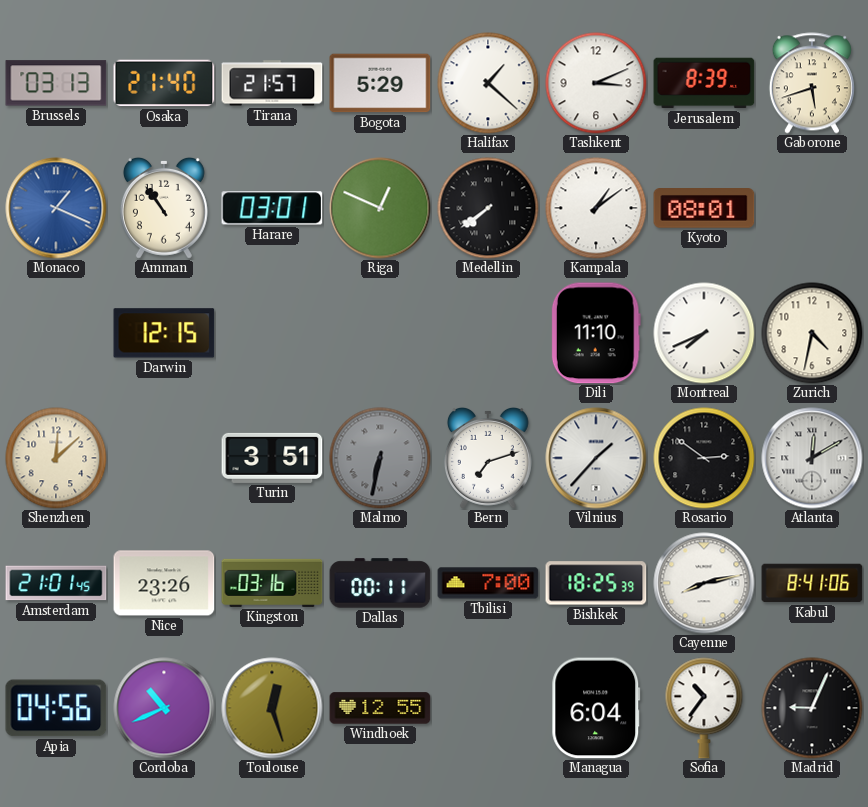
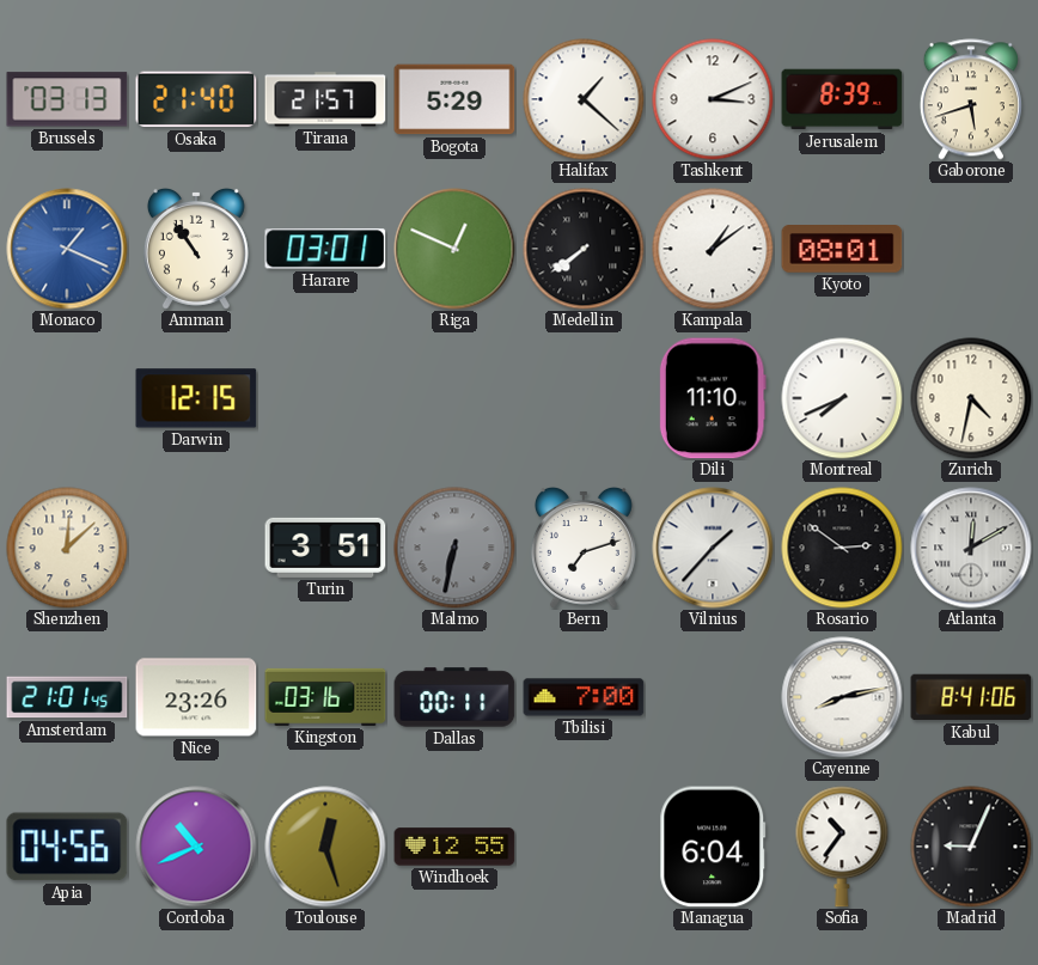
Bishkek: 18:25 -> none
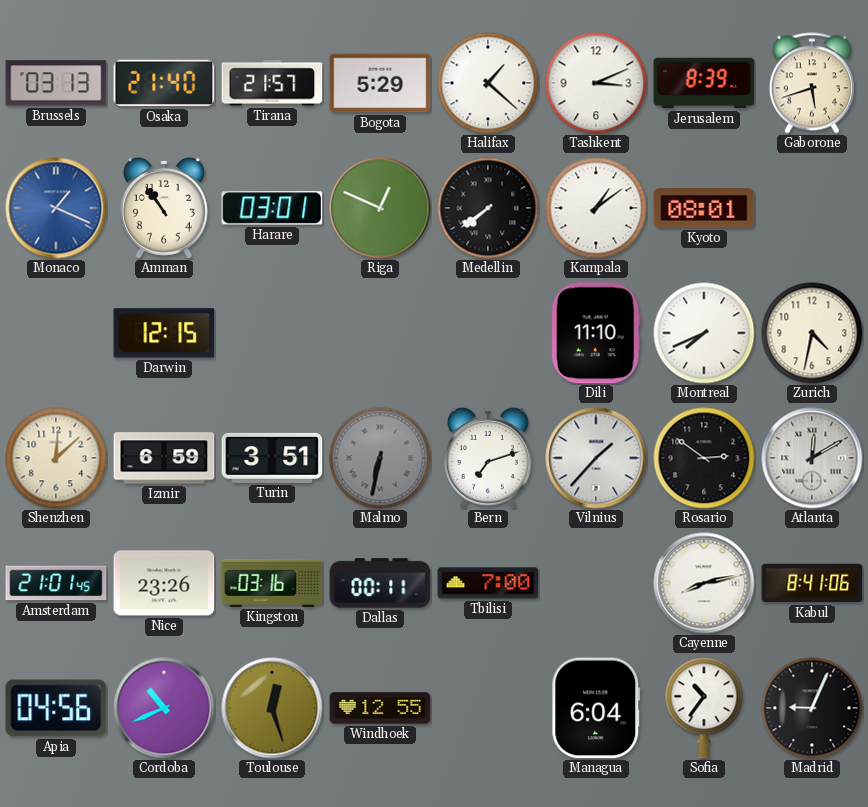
Izmir: none -> 6:59
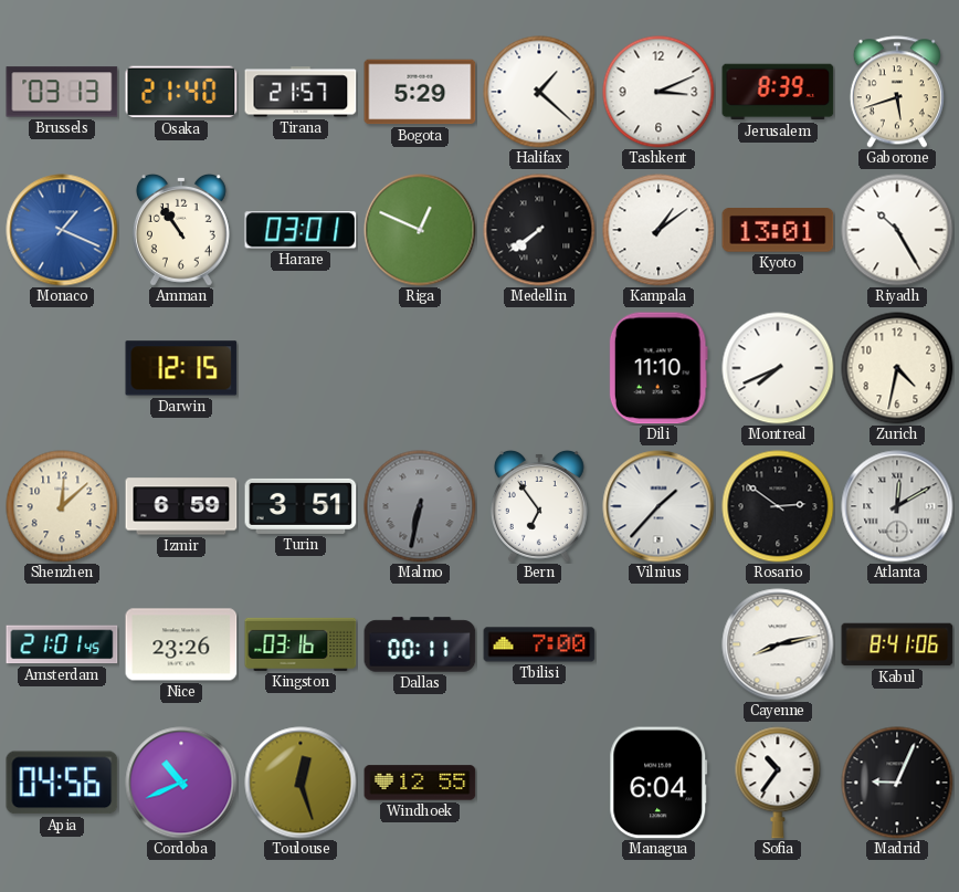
Kyoto: 08:01 -> 13:01
Riyadh: none -> 10:25
Bern: 7:12 -> 6:54
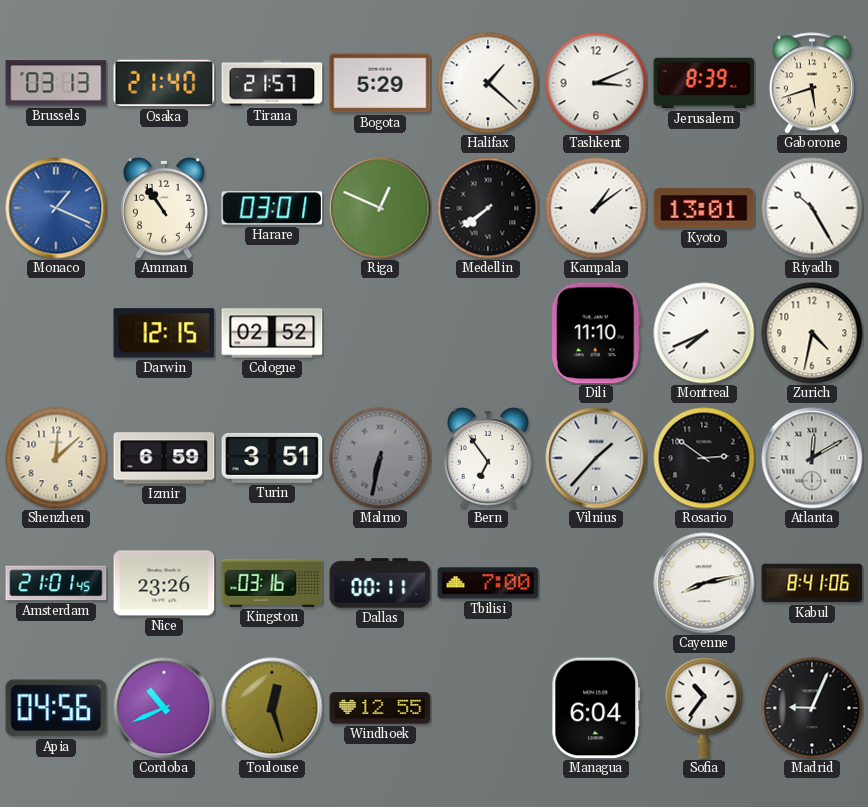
Cologne: none -> 02:52
